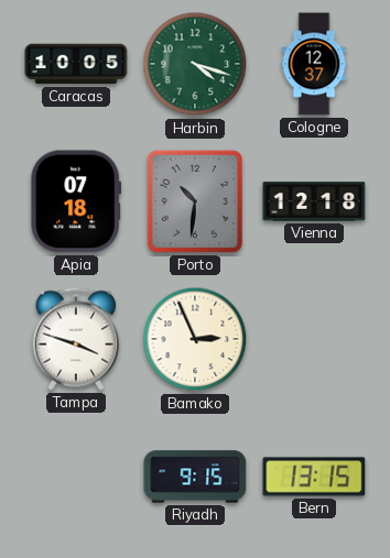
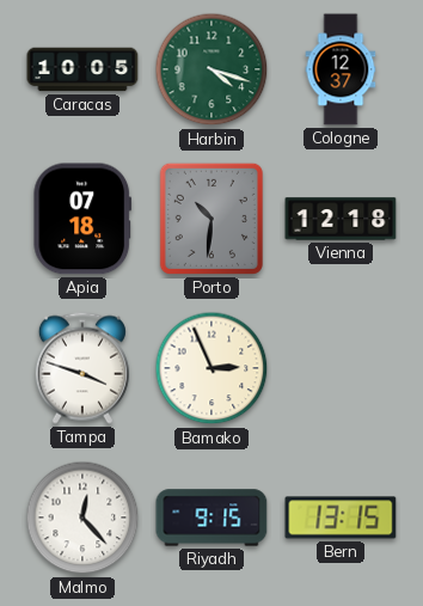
Malmo: none -> 12:23
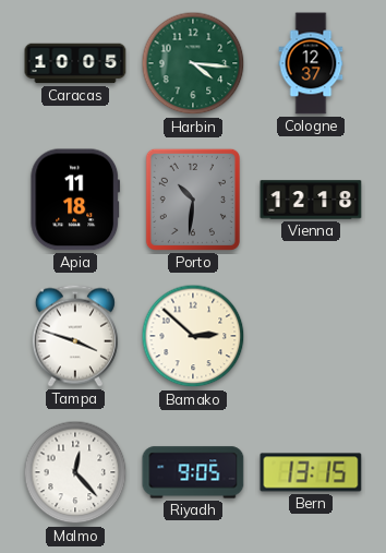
Harbin: 4:18 -> 4:16
Apia: 07:18 -> 11:18
Bamako: 2:56 -> 2:52
Riyadh: 9:15 -> 9:05
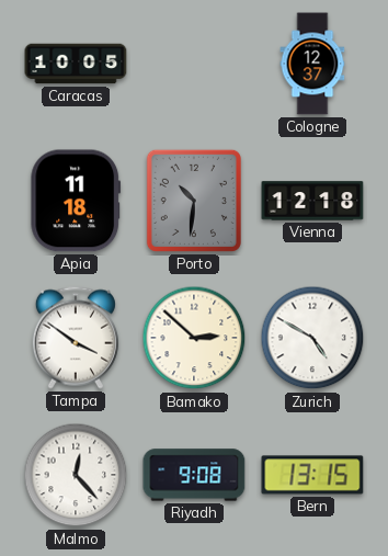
Harbin: 4:16 -> none
Tampa: 3:48 -> 3:51
Zurich: none -> 4:50
Riyadh: 9:05 -> 9:08
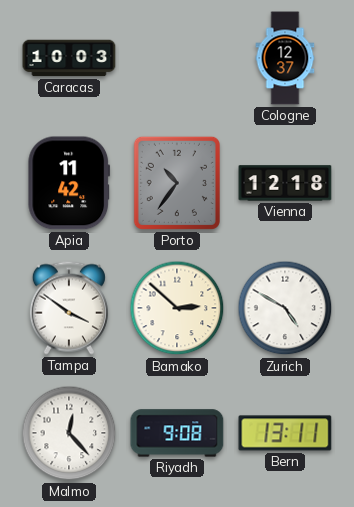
Caracas: 10:05 -> 10:03
Apia: 11:18 -> 11:42
Porto: 10:31 -> 10:36
Bern: 13:15 -> 13:11
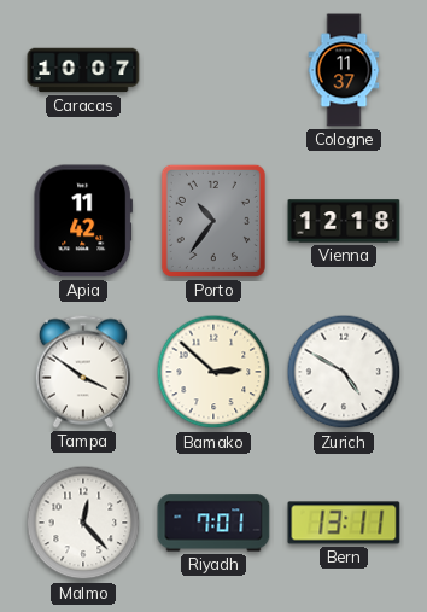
Caracas: 10:03 -> 10:07
Cologne: 12:37 -> 11:37
Riyadh: 9:08 -> 7:01
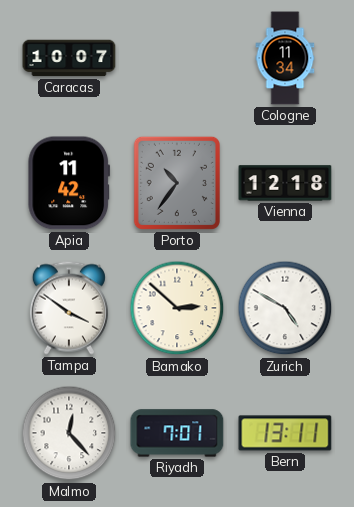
Cologne: 11:37 -> 11:34
